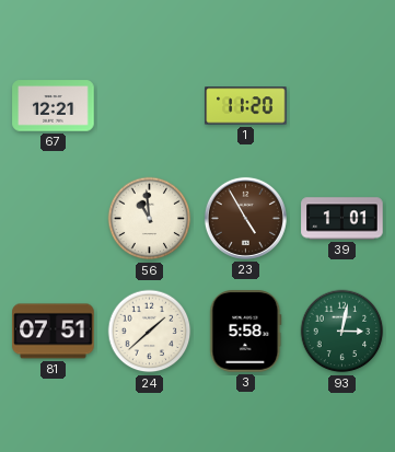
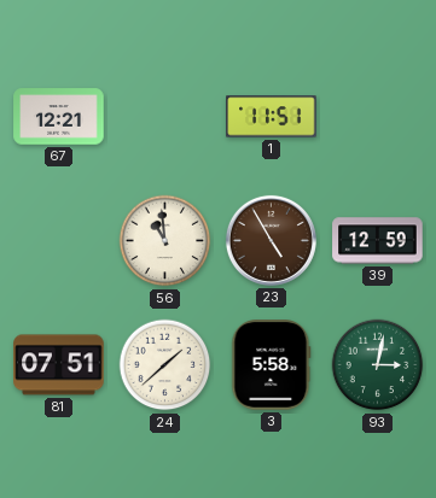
1: 11:20 -> 11:51
39: 1:01 -> 12:59
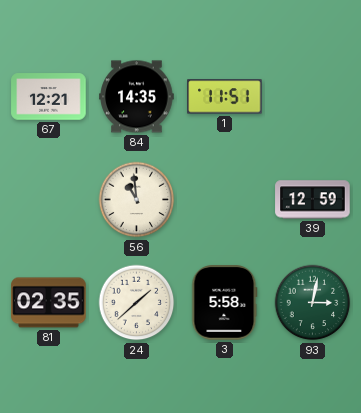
84: none -> 14:35
23: 4:55 -> none
81: 07:51 -> 02:35
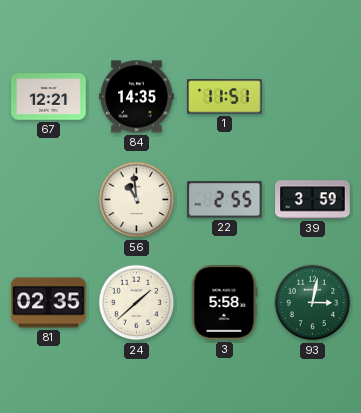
22: none -> 2:55
39: 12:59 -> 3:59
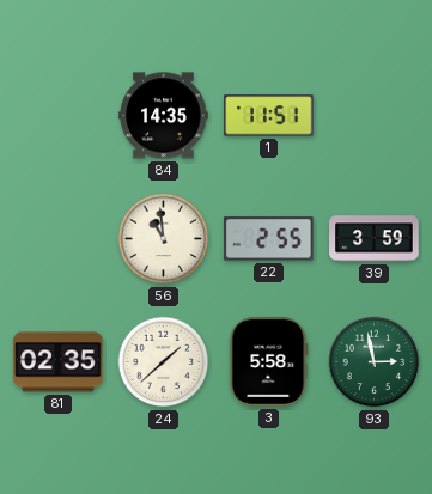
67: 12:21 -> none
93: 3:02 -> 2:58
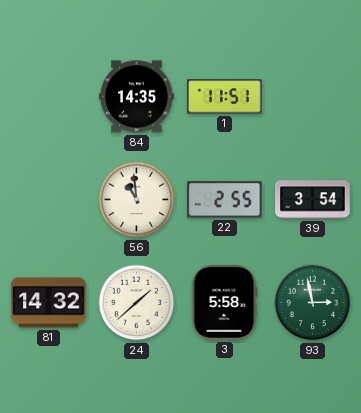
39: 3:59 -> 3:54
81: 02:35 -> 14:32
